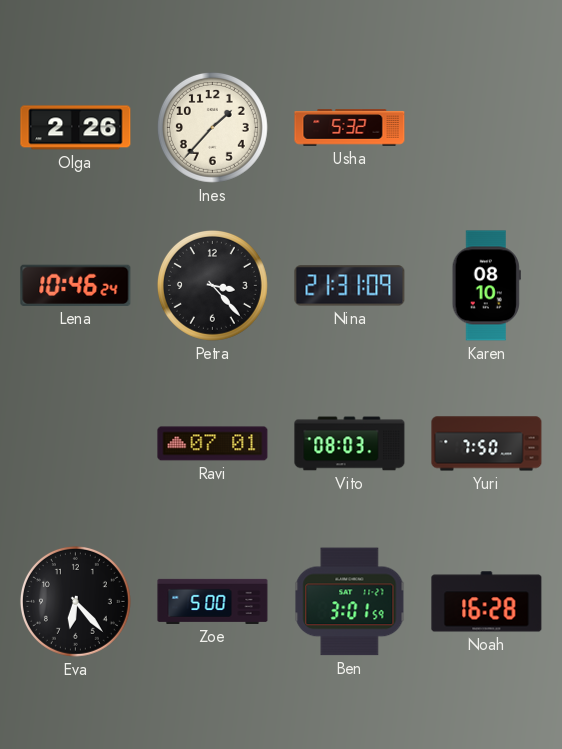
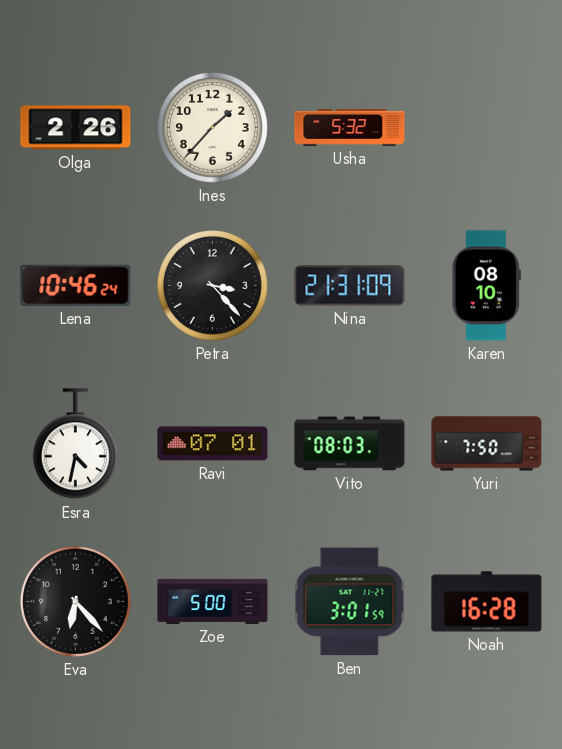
Esra: none -> 4:32
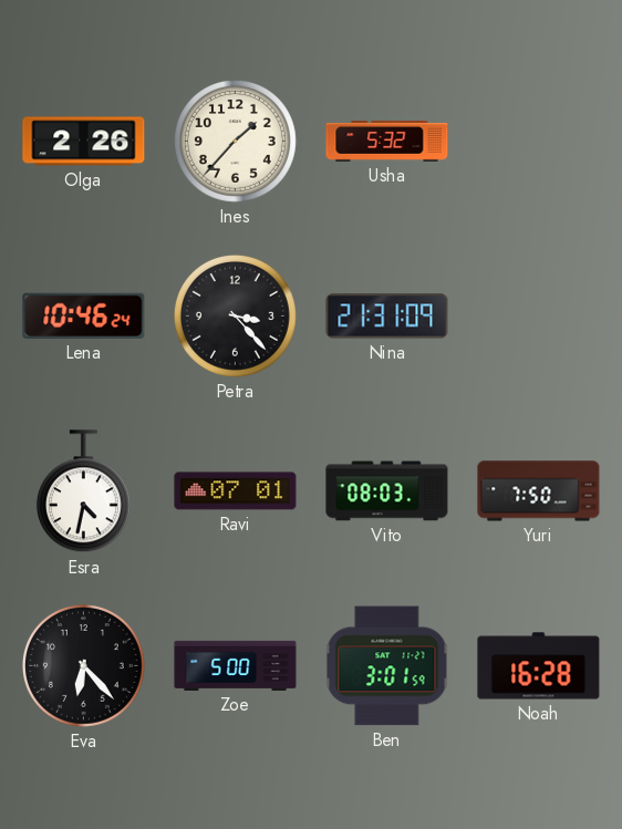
Karen: 08:10 -> none
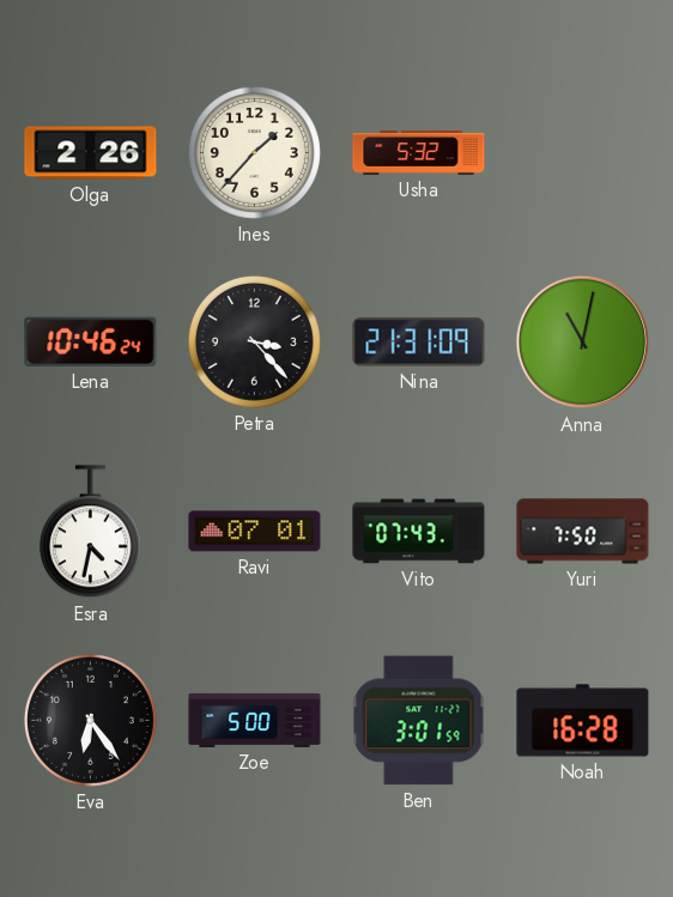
Anna: none -> 11:02
Vito: 08:03 -> 07:43
Eva: 6:23 -> 6:24
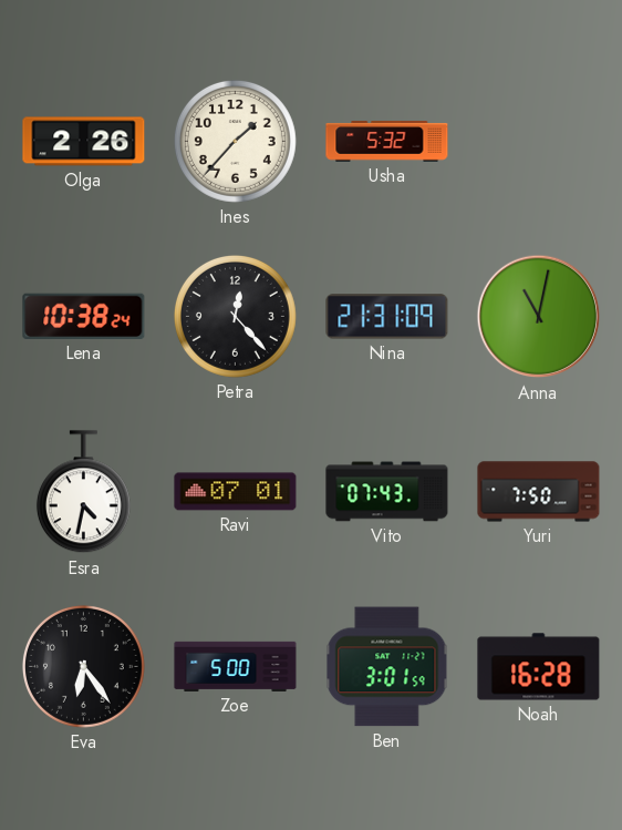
Lena: 10:46 -> 10:38
Petra: 3:23 -> 12:23
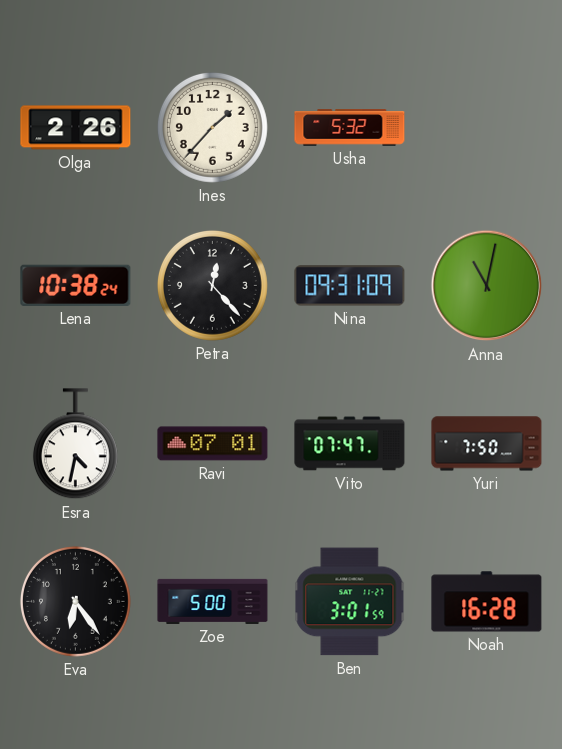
Nina: 21:31 -> 09:31
Vito: 07:43 -> 07:47
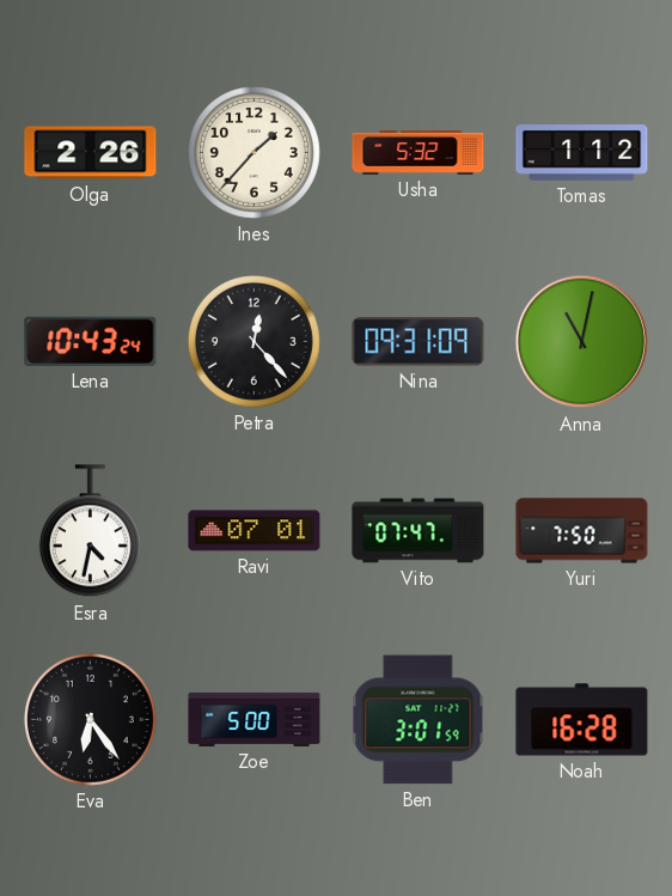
Tomas: none -> 1:12
Lena: 10:38 -> 10:43
